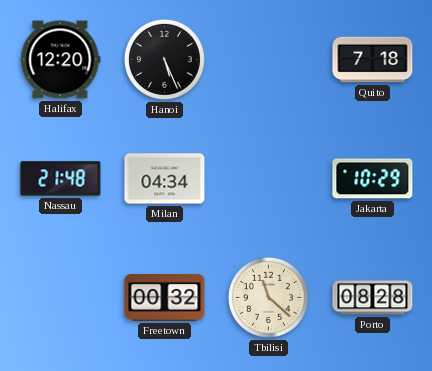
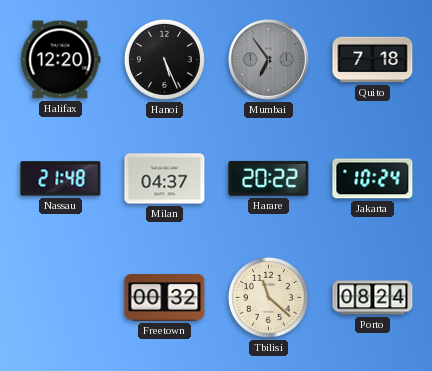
Mumbai: none -> 6:54
Milan: 04:34 -> 04:37
Harare: none -> 20:22
Jakarta: 10:29 -> 10:24
Porto: 08:28 -> 08:24
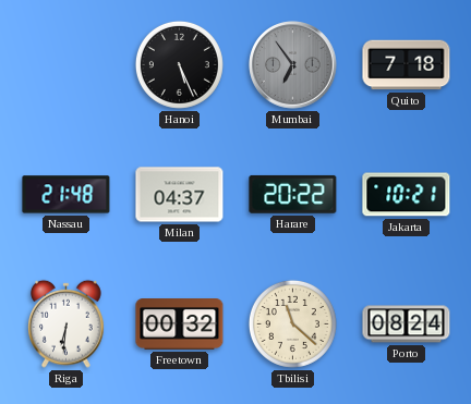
Halifax: 12:20 -> none
Jakarta: 10:24 -> 10:21
Riga: none -> 6:31
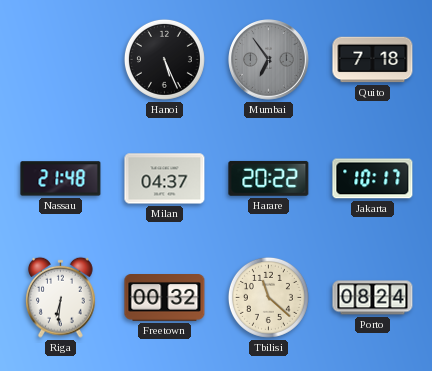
Jakarta: 10:21 -> 10:17
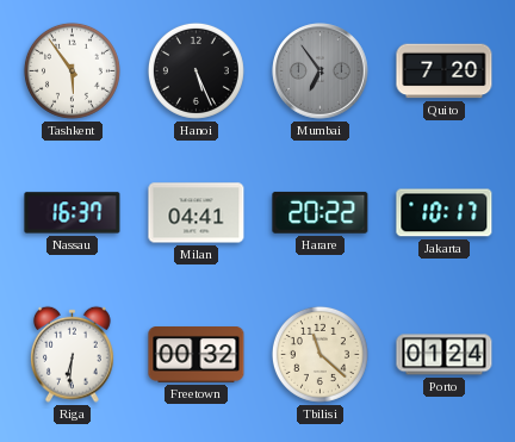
Tashkent: none -> 5:54
Quito: 7:18 -> 7:20
Nassau: 21:48 -> 16:37
Milan: 04:37 -> 04:41
Porto: 08:24 -> 01:24
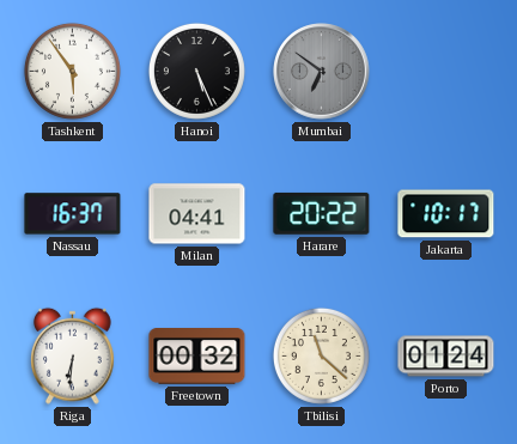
Mumbai: 6:54 -> 6:51
Quito: 7:20 -> none
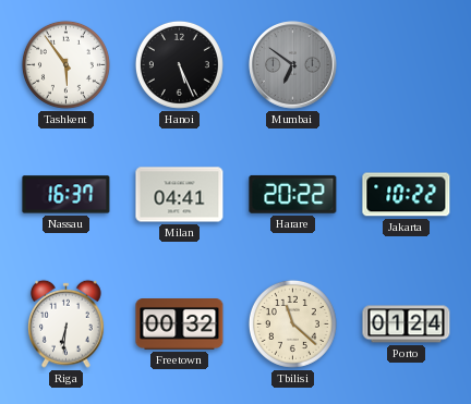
Jakarta: 10:17 -> 10:22
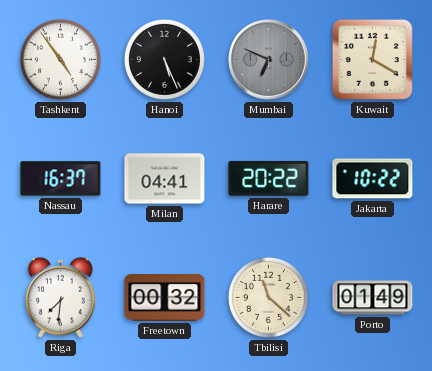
Tashkent: 5:54 -> 4:54
Mumbai: 6:51 -> 6:49
Kuwait: none -> 12:20
Riga: 6:31 -> 7:31
Porto: 01:24 -> 01:49
